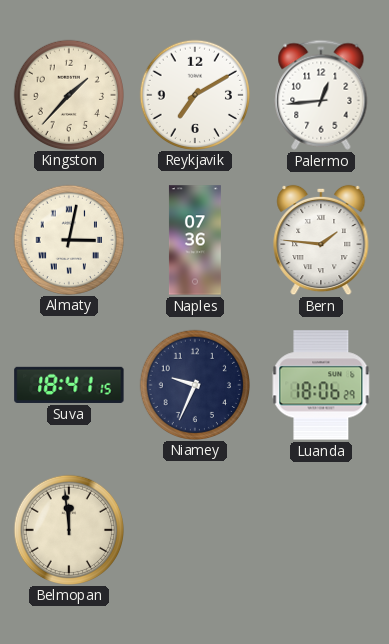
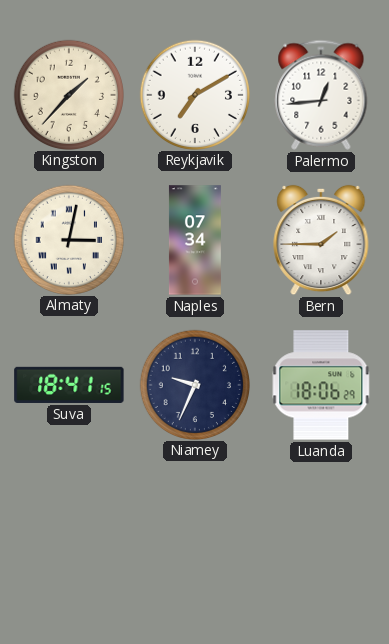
Naples: 07:36 -> 07:34
Bern: 1:46 -> 1:45
Belmopan: 11:59 -> none
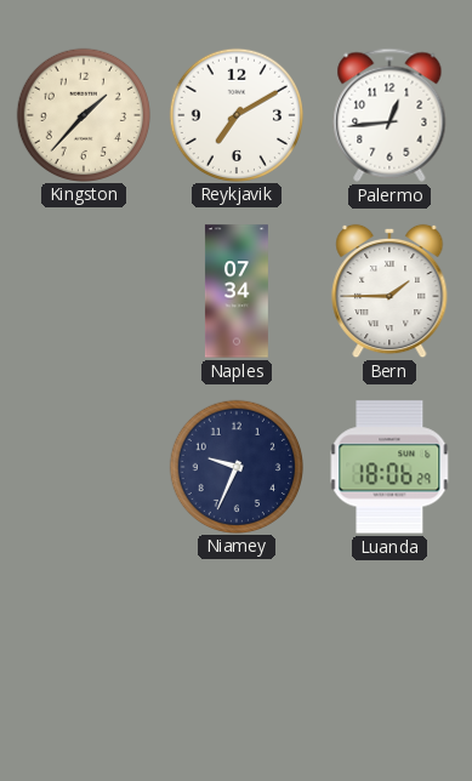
Almaty: 3:02 -> none
Suva: 18:41 -> none
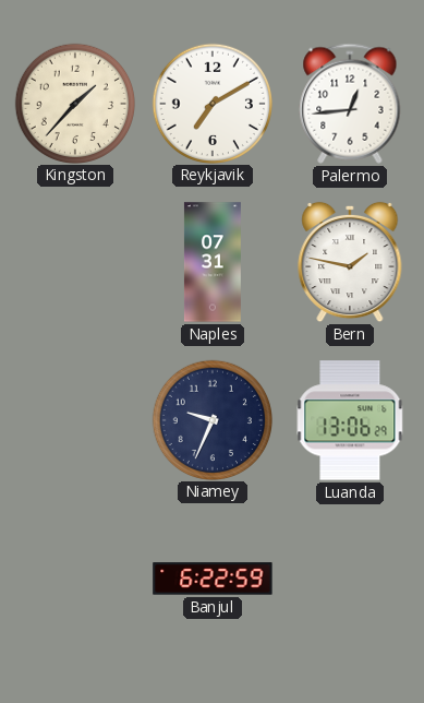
Naples: 07:34 -> 07:31
Bern: 1:45 -> 1:47
Luanda: 18:06 -> 13:06
Banjul: none -> 6:22
